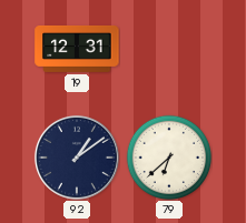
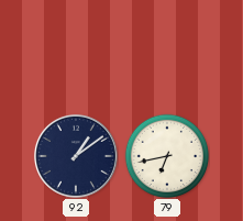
19: 12:31 -> none
79: 6:38 -> 6:43
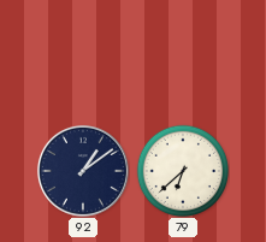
79: 6:43 -> 6:38
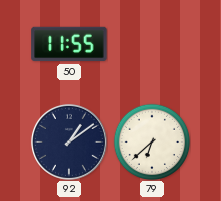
50: none -> 11:55
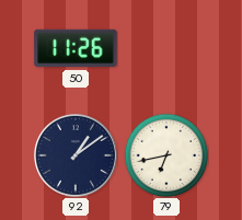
50: 11:55 -> 11:26
79: 6:38 -> 6:43
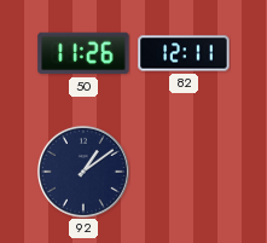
82: none -> 12:11
79: 6:43 -> none
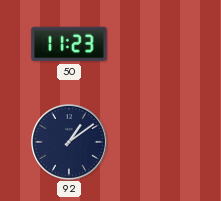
50: 11:26 -> 11:23
82: 12:11 -> none
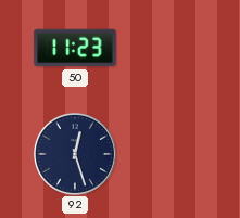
92: 1:09 -> 12:27
